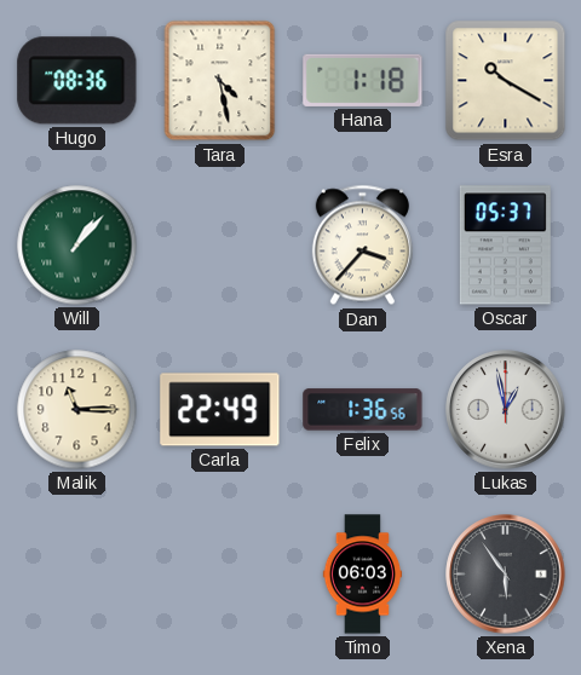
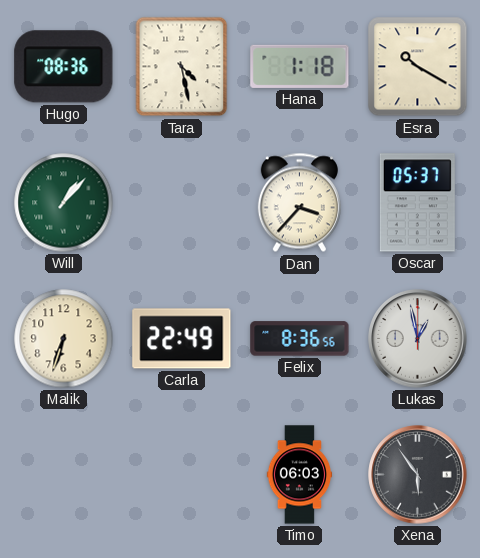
Malik: 11:15 -> 6:33
Felix: 1:36 -> 8:36
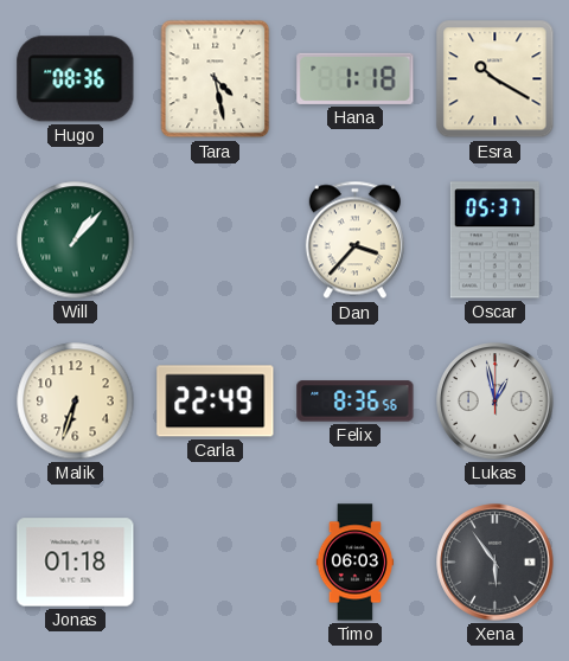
Jonas: none -> 01:18
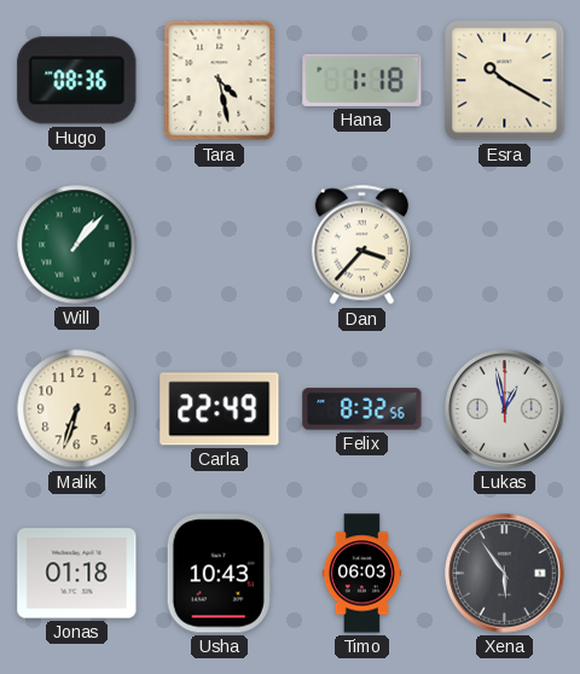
Oscar: 05:37 -> none
Felix: 8:36 -> 8:32
Usha: none -> 10:43
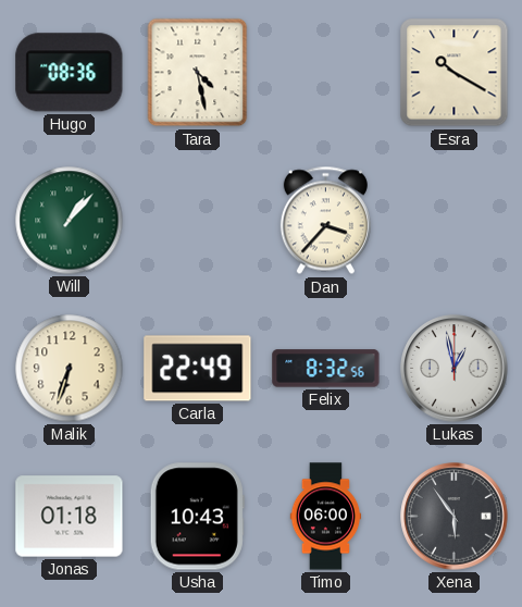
Hana: 1:18 -> none
Timo: 06:03 -> 06:00
